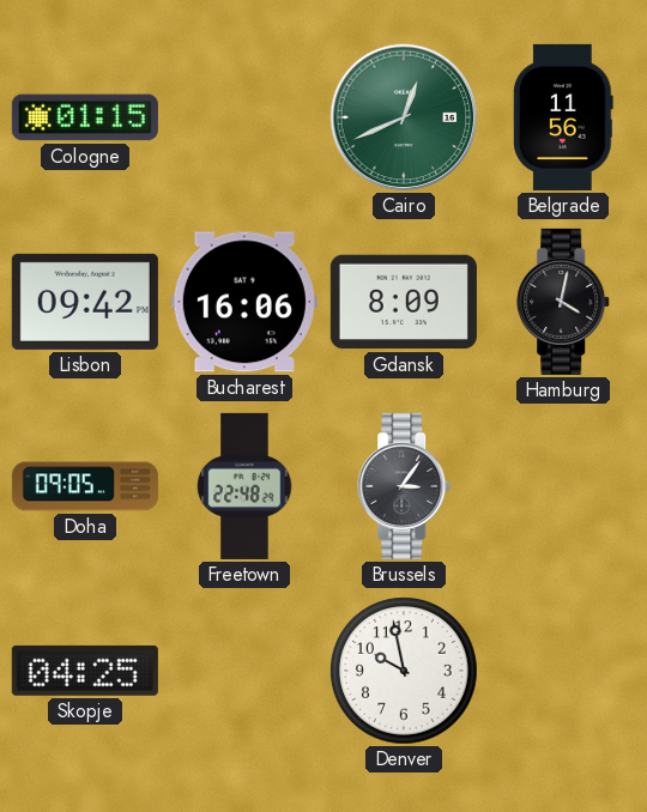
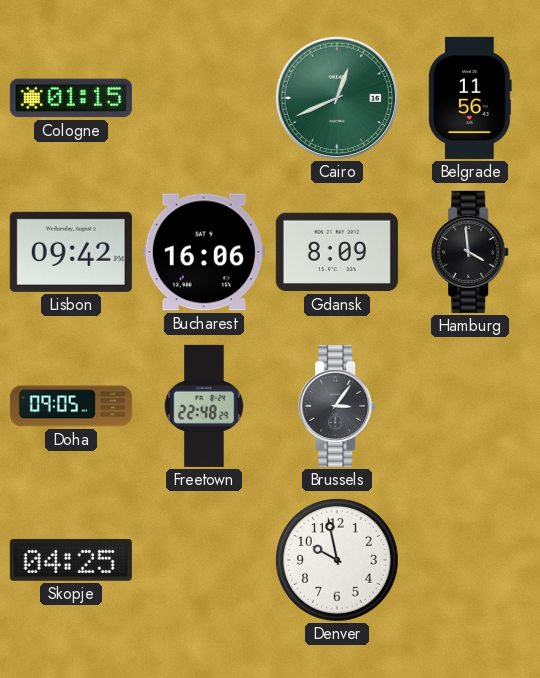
Hamburg: 4:02 -> 3:59
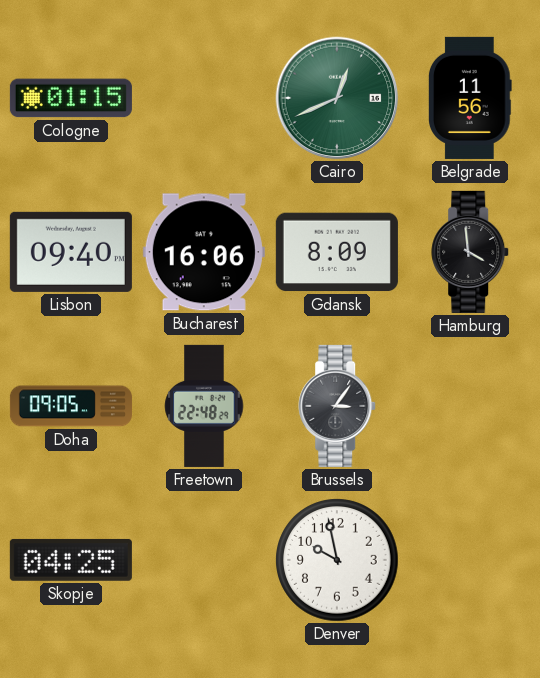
Lisbon: 09:42 -> 09:40
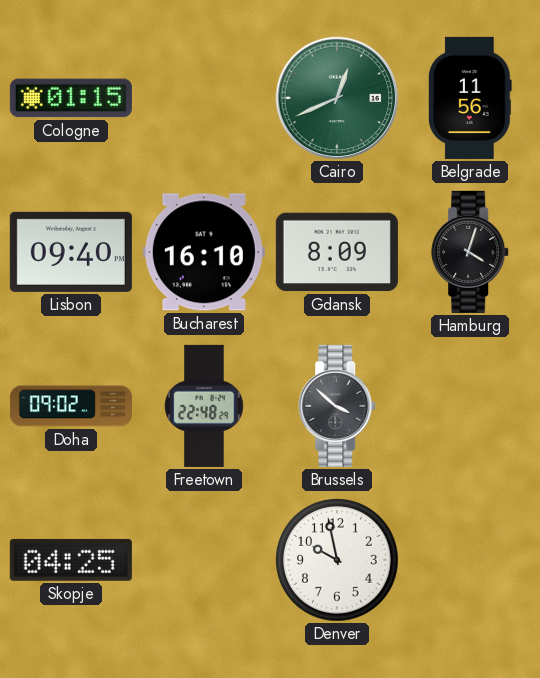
Bucharest: 16:06 -> 16:10
Hamburg: 3:59 -> 4:03
Doha: 09:05 -> 09:02
Brussels: 3:06 -> 3:52
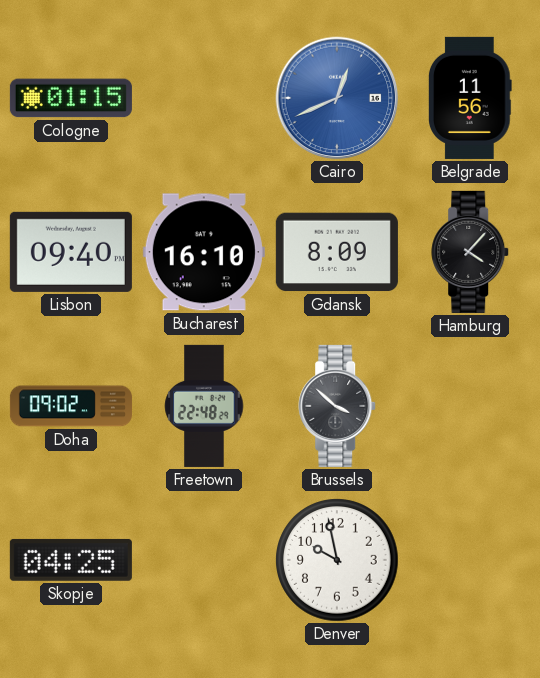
Cairo dial: green -> blue
Hamburg: 4:03 -> 4:07
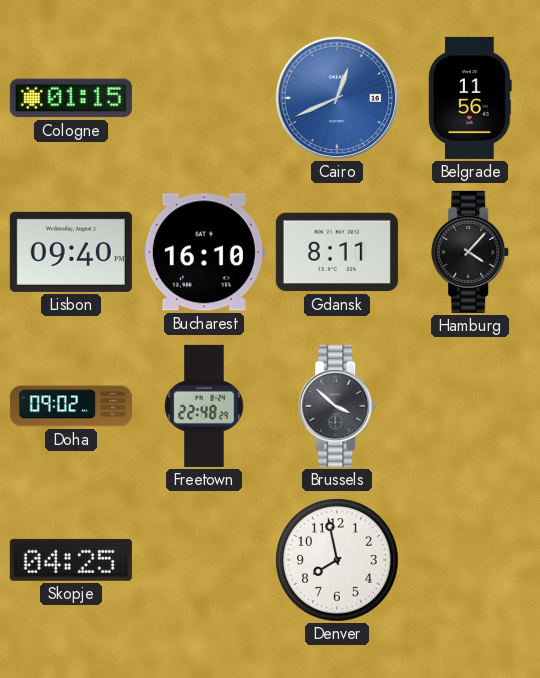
Gdansk: 8:09 -> 8:11
Denver: 9:58 -> 7:58
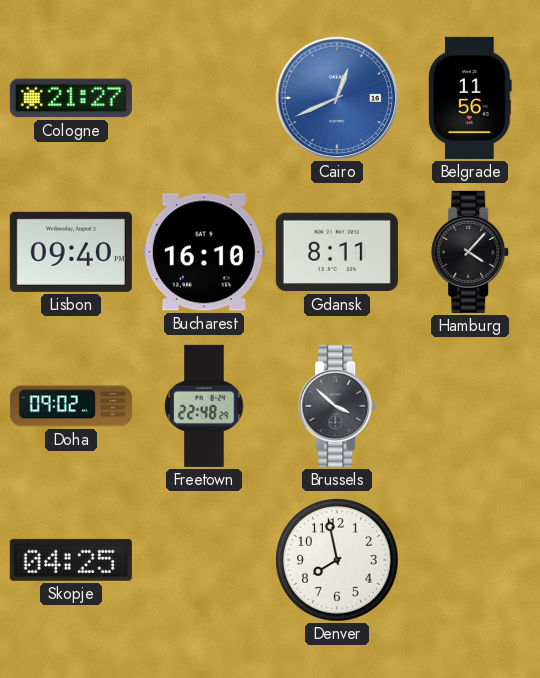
Cologne: 01:15 -> 21:27
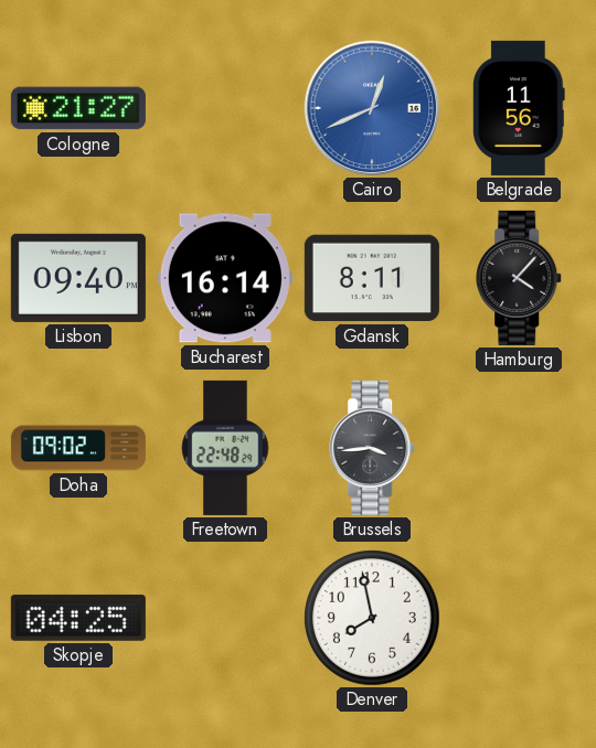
Bucharest: 16:10 -> 16:14
Brussels: 3:52 -> 3:44
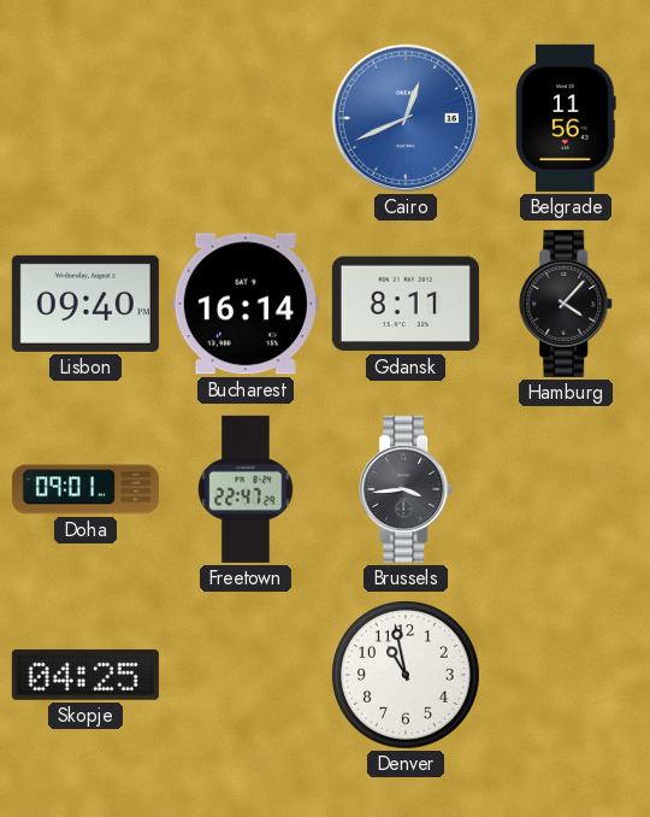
Cologne: 21:27 -> none
Doha: 09:02 -> 09:01
Freetown: 22:48 -> 22:47
Denver: 7:58 -> 10:58
